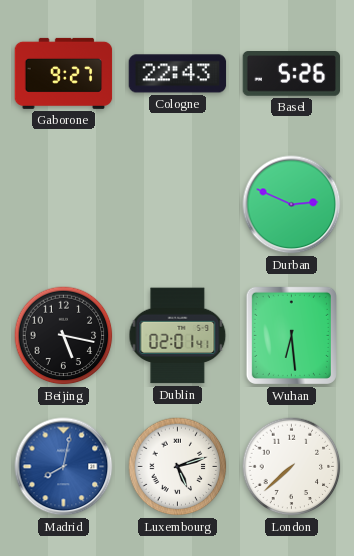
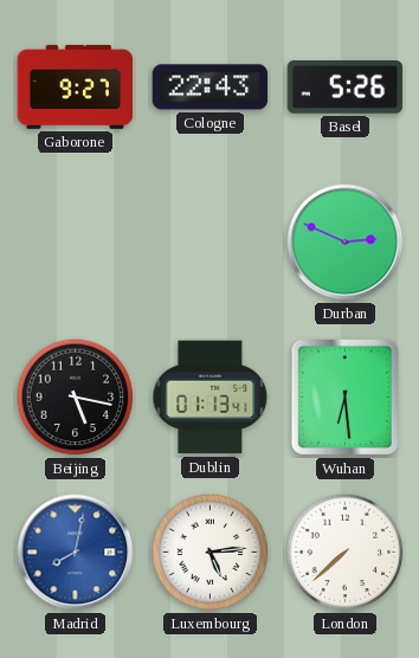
Dublin: 02:01 -> 01:13
Luxembourg: 5:12 -> 5:14
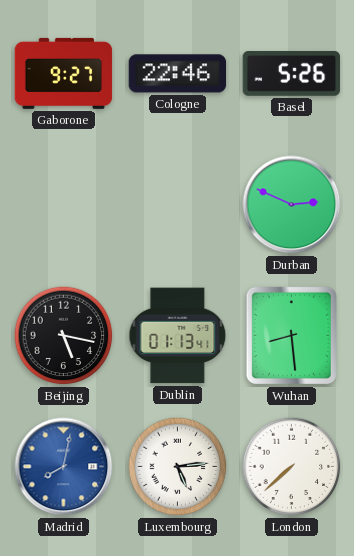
Cologne: 22:43 -> 22:46
Wuhan: 6:29 -> 8:29
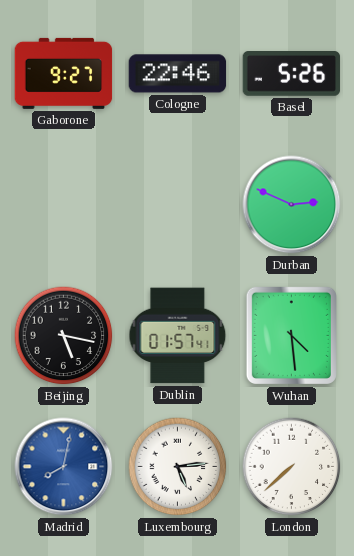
Dublin: 01:13 -> 01:57
Wuhan: 8:29 -> 4:29
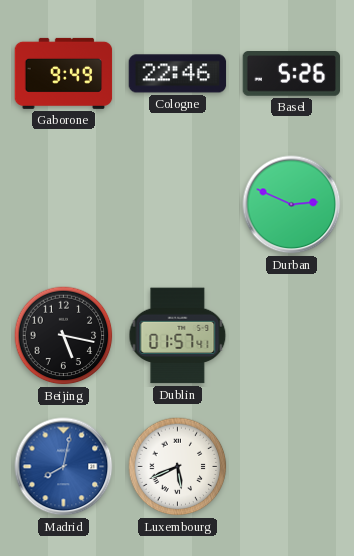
Gaborone: 9:27 -> 9:49
Wuhan: 4:29 -> none
Luxembourg: 5:14 -> 5:41
London: 7:38 -> none
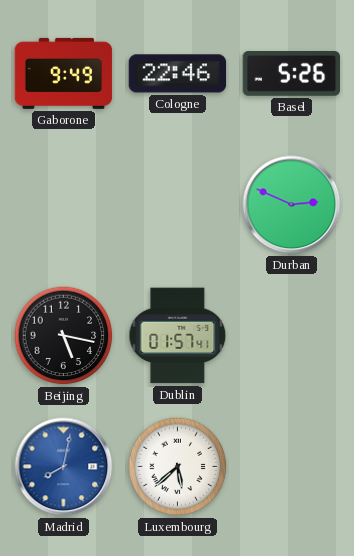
Luxembourg: 5:41 -> 5:38
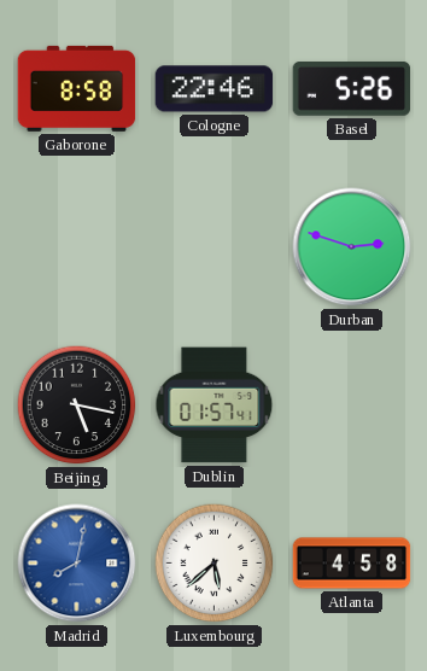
Gaborone: 9:49 -> 8:58
Durban: 2:49 -> 2:48
Atlanta: none -> 4:58
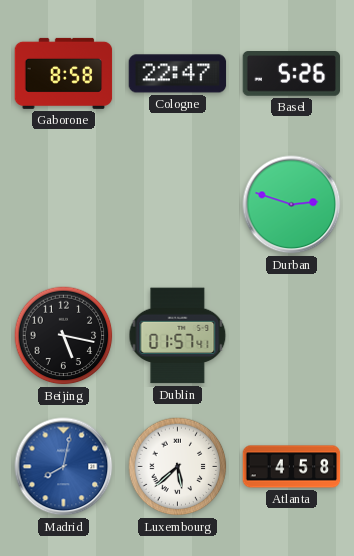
Cologne: 22:46 -> 22:47
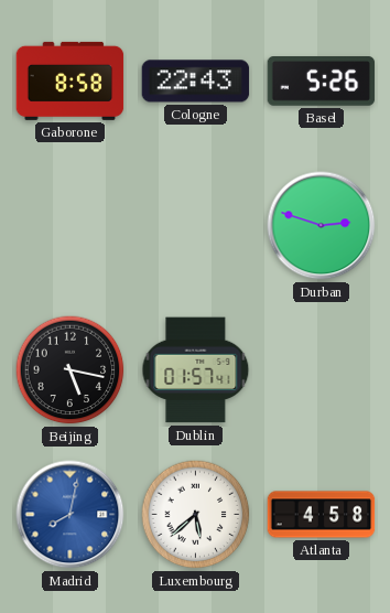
Cologne: 22:47 -> 22:43
